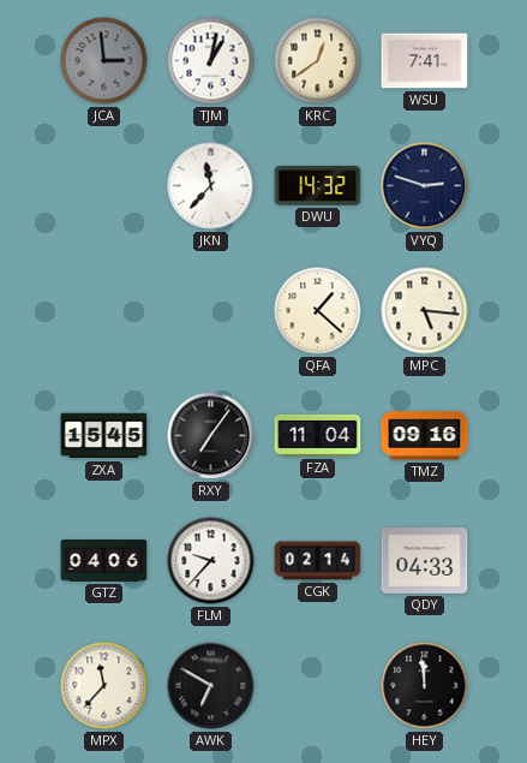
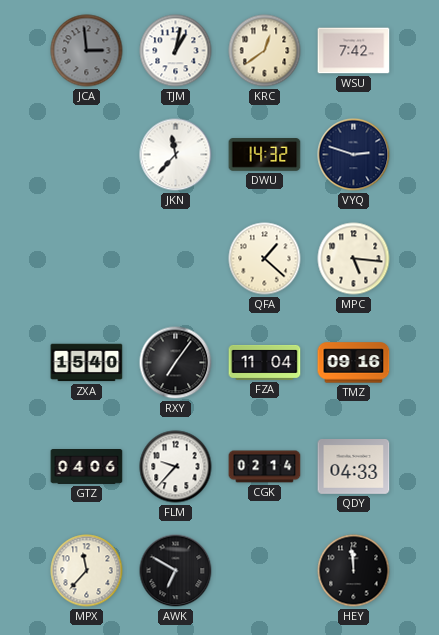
WSU: 7:41 -> 7:42
ZXA: 15:45 -> 15:40
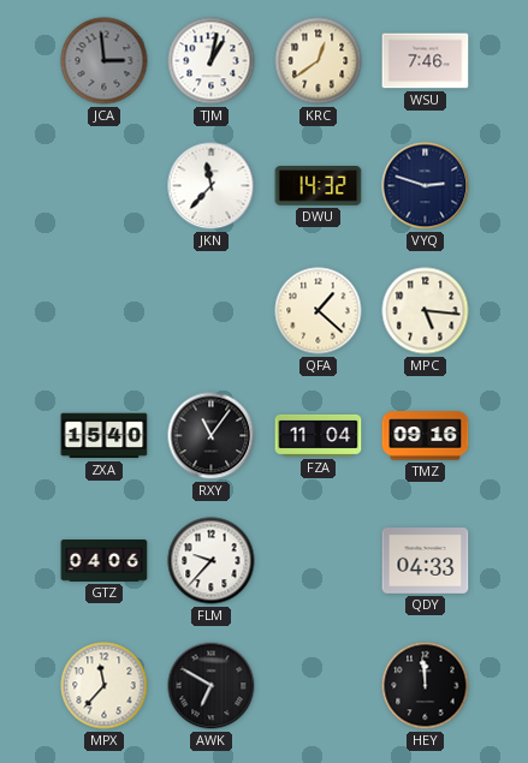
WSU: 7:42 -> 7:46
RXY: 7:06 -> 11:06
CGK: 02:14 -> none
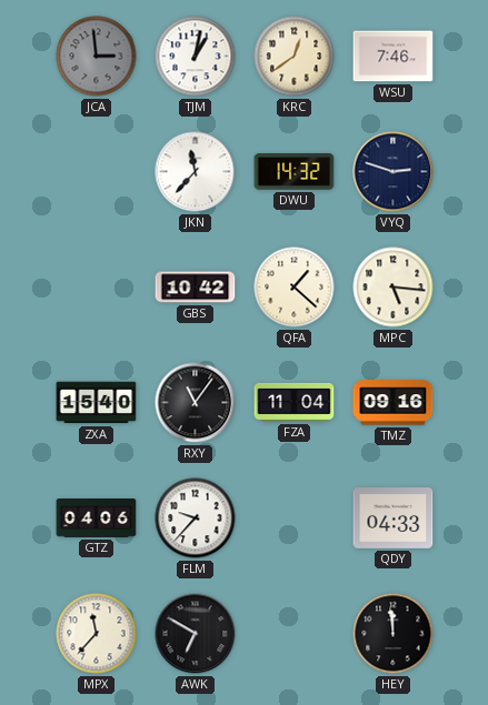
GBS: none -> 10:42
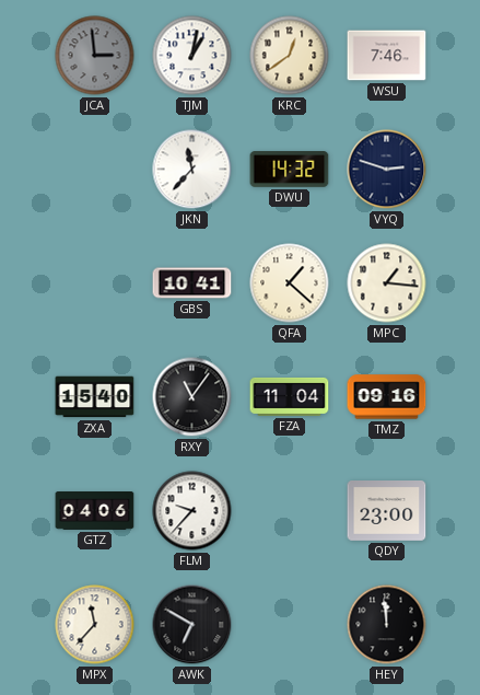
GBS: 10:42 -> 10:41
MPC: 5:16 -> 1:16
QDY: 04:33 -> 23:00
